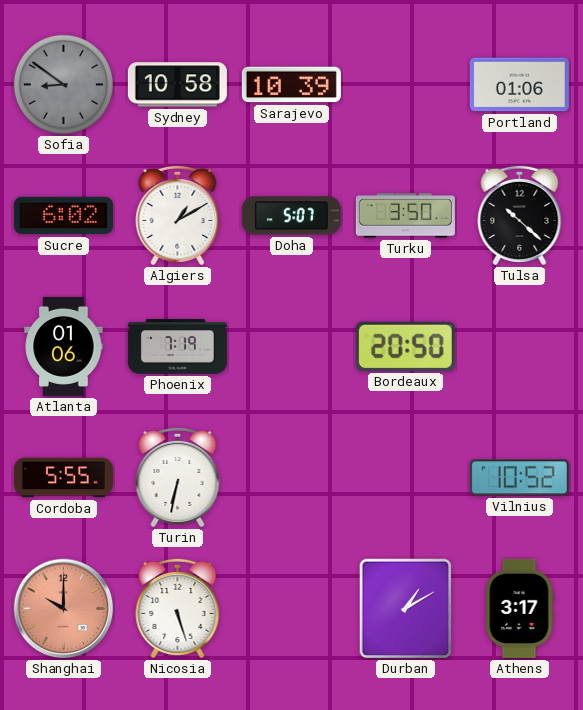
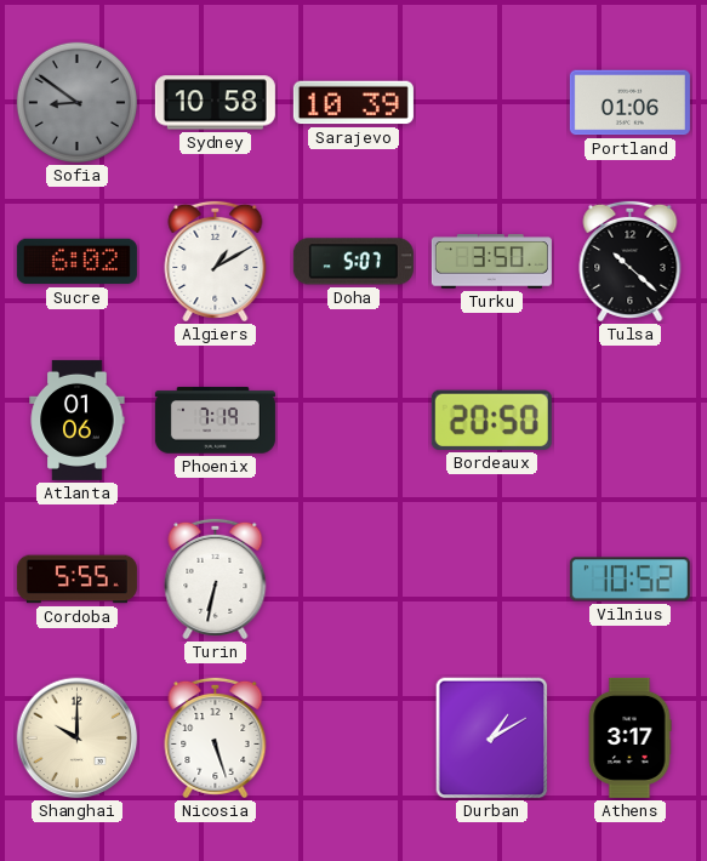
Shanghai dial: salmon -> cream
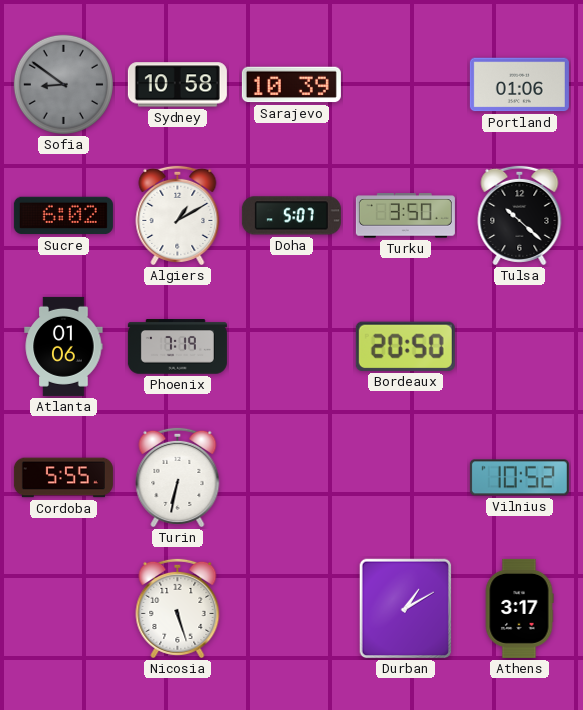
Shanghai: 10:00 -> none
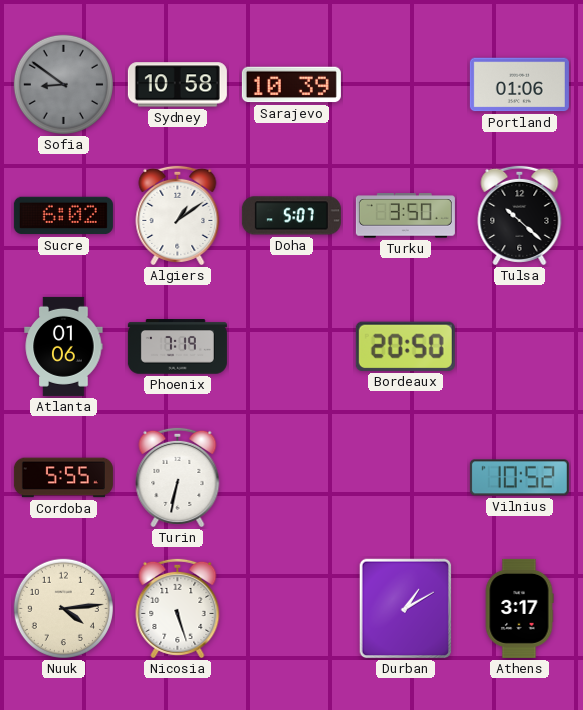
Algiers: 1:10 -> 1:09
Nuuk: none -> 4:14
